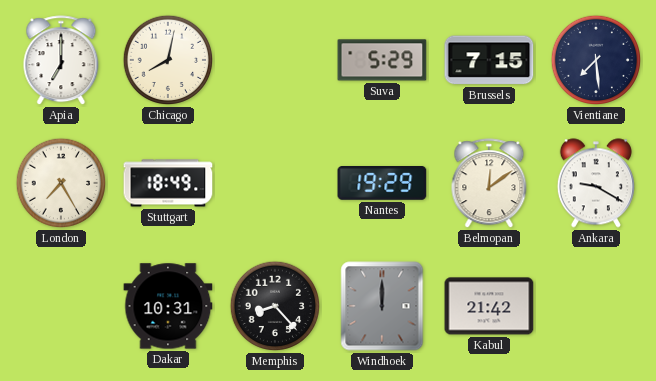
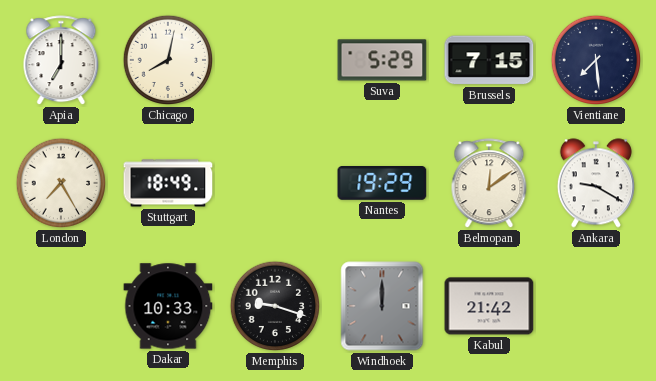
Dakar: 10:31 -> 10:33
Memphis: 8:23 -> 9:18
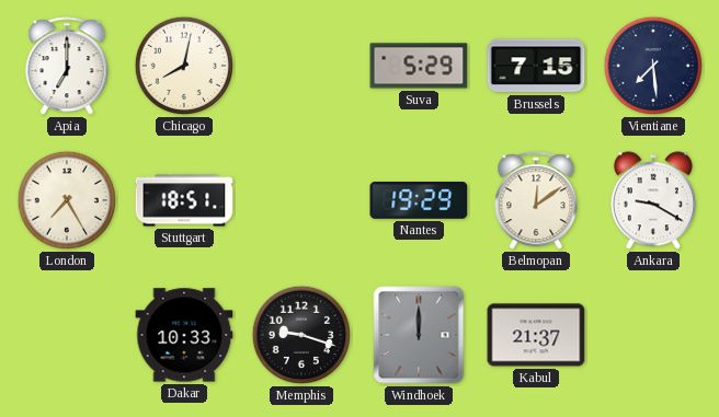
Stuttgart: 18:49 -> 18:51
Kabul: 21:42 -> 21:37
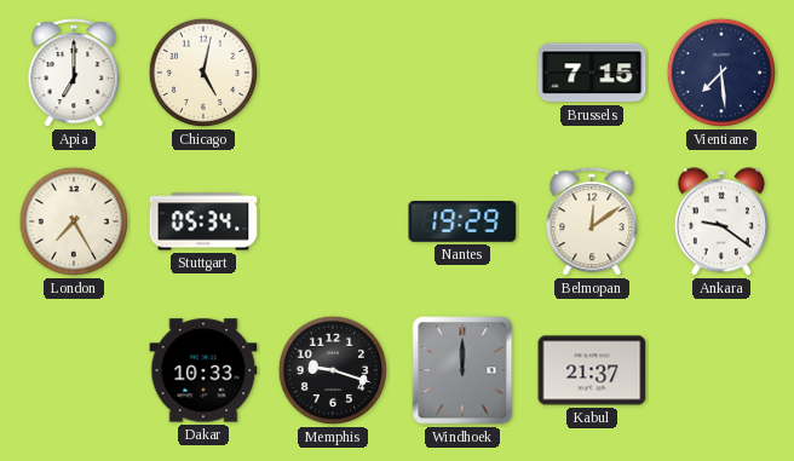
Chicago: 8:02 -> 5:02
Suva: 5:29 -> none
Stuttgart: 18:51 -> 05:34
Ankara: 9:20 -> 9:21
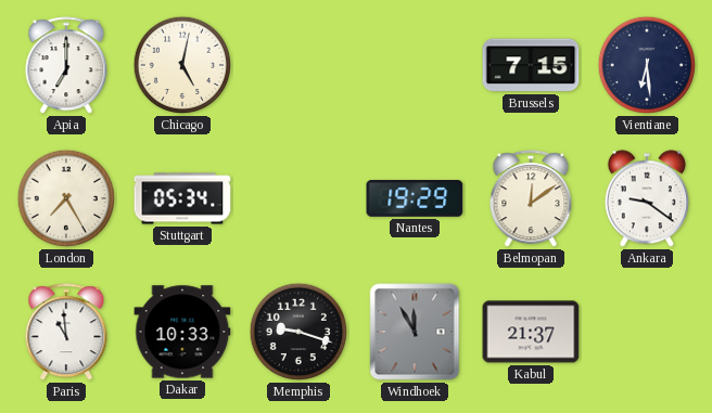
Vientiane: 7:29 -> 6:29
Paris: none -> 10:59
Windhoek: 12:00 -> 11:55
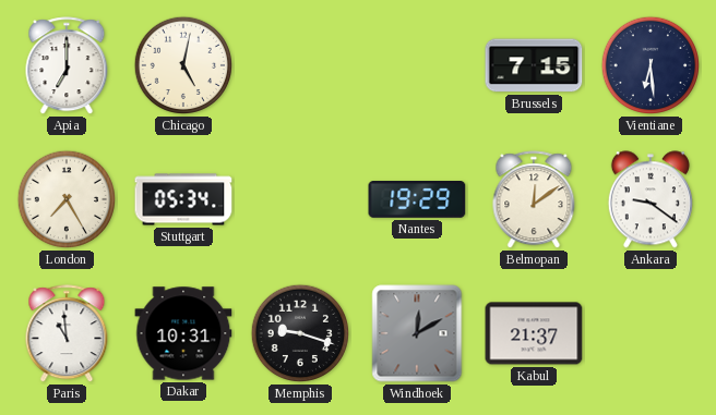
Dakar: 10:33 -> 10:31
Windhoek: 11:55 -> 12:10
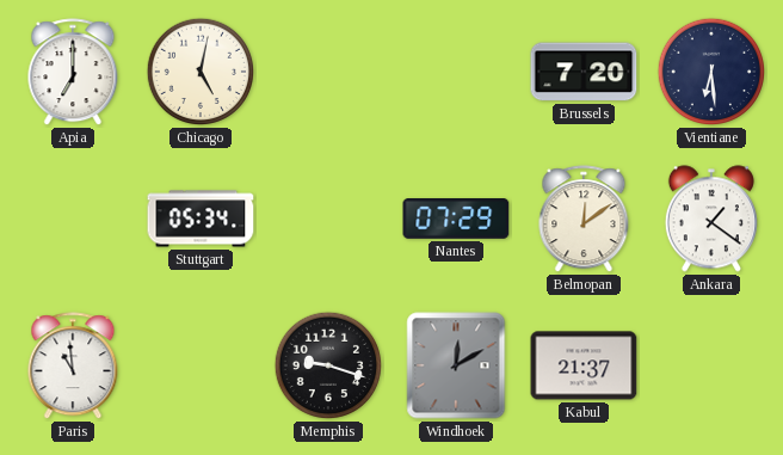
Brussels: 7:15 -> 7:20
London: 7:25 -> none
Nantes: 19:29 -> 07:29
Ankara: 9:21 -> 1:21
Dakar: 10:31 -> none
